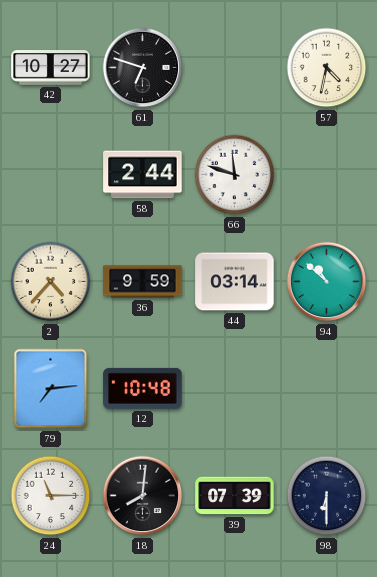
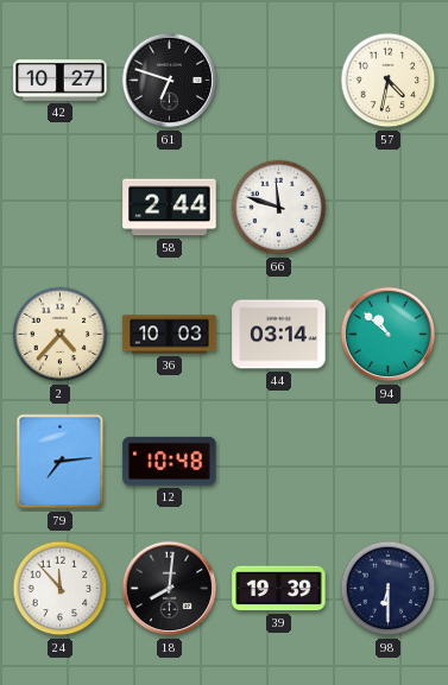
36: 9:59 -> 10:03
24: 11:15 -> 11:53
39: 07:39 -> 19:39
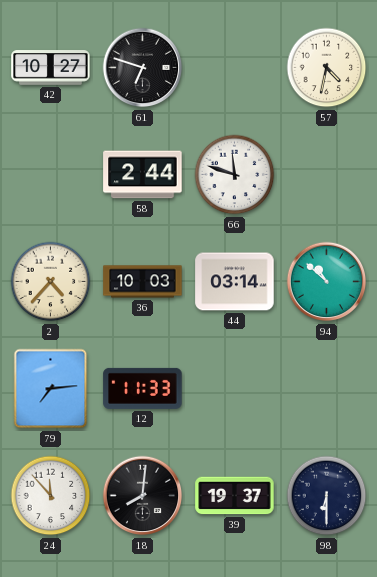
12: 10:48 -> 11:33
39: 19:39 -> 19:37
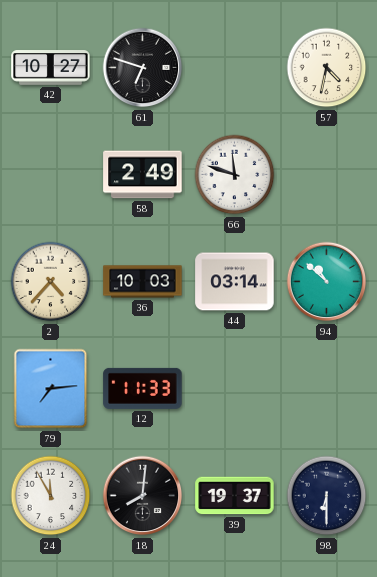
58: 2:44 -> 2:49
24: 11:53 -> 11:55
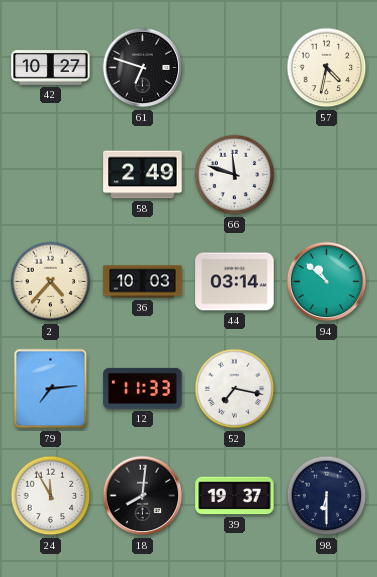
52: none -> 7:17
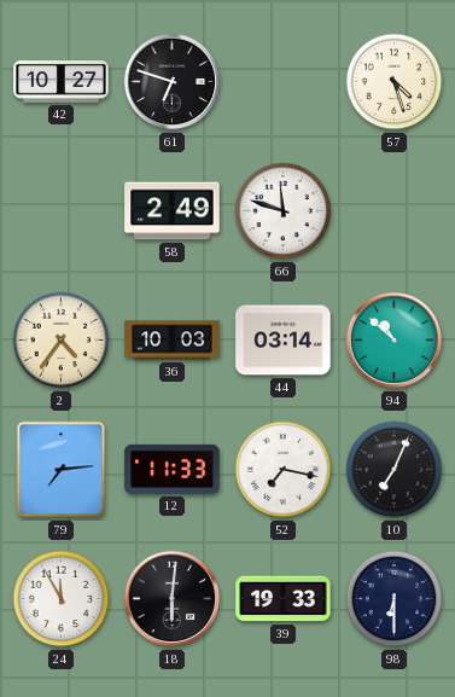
57: 4:32 -> 4:27
2: 4:37 -> 4:36
10: none -> 7:04
18: 8:01 -> 6:01
39: 19:37 -> 19:33
